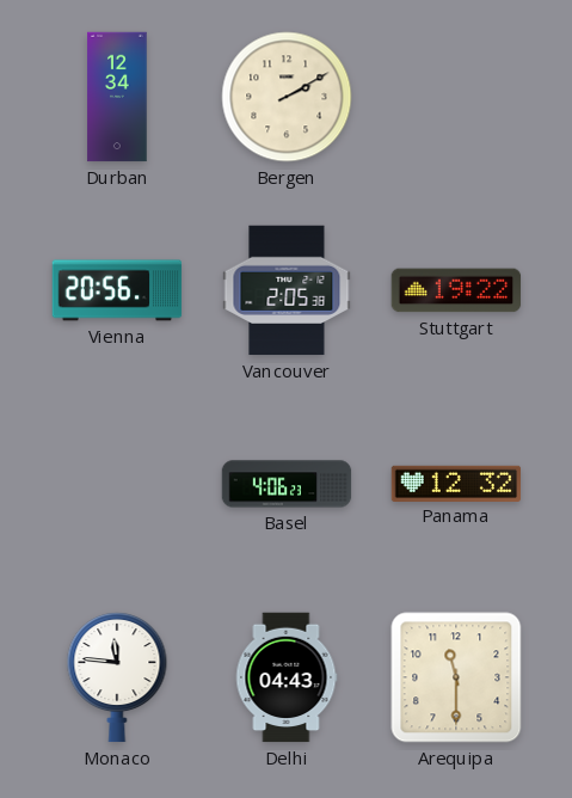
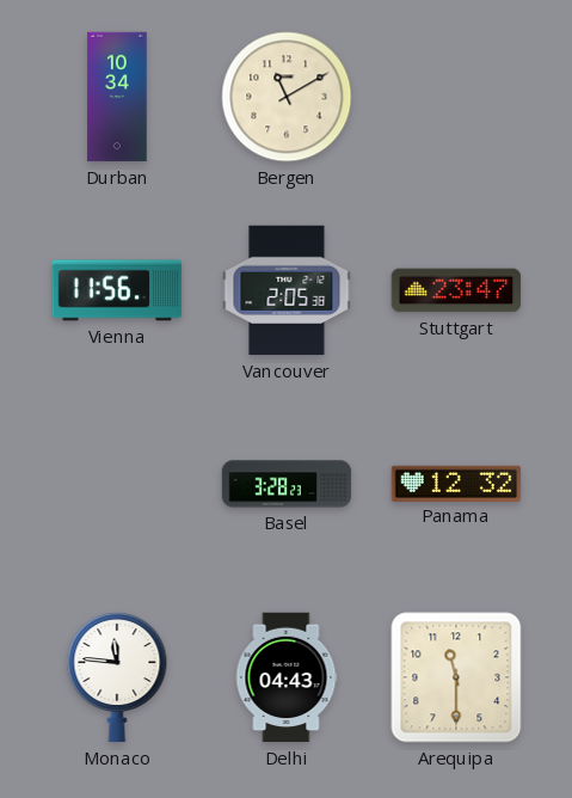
Durban: 12:34 -> 10:34
Bergen: 2:10 -> 11:10
Vienna: 20:56 -> 11:56
Stuttgart: 19:22 -> 23:47
Basel: 4:06 -> 3:28
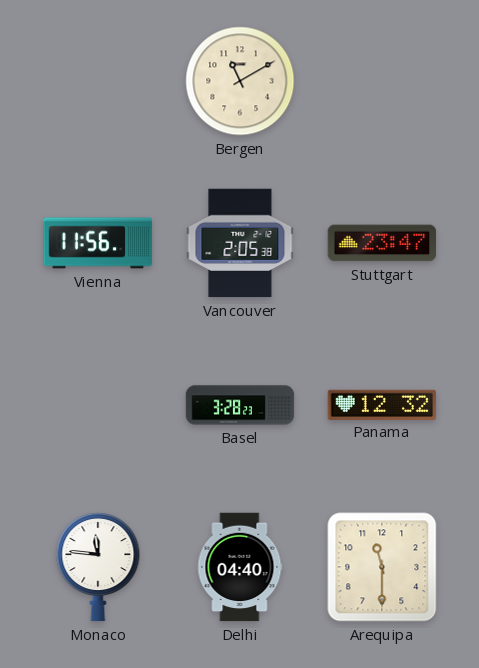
Durban: 10:34 -> none
Delhi: 04:43 -> 04:40
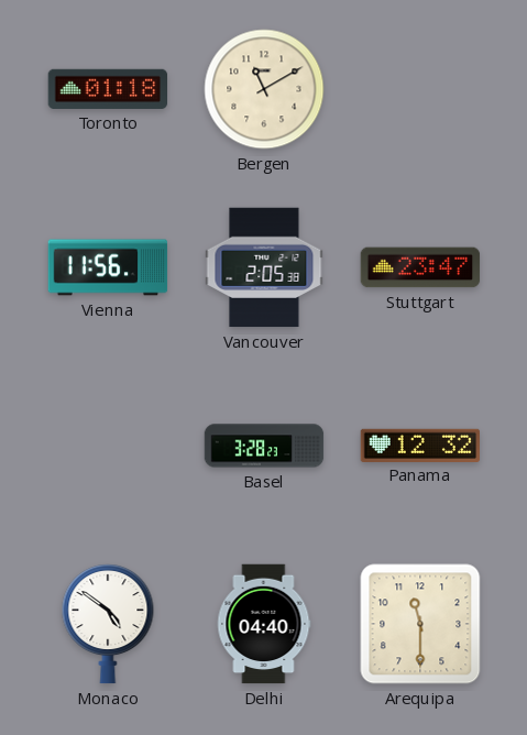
Toronto: none -> 01:18
Monaco: 11:46 -> 4:51
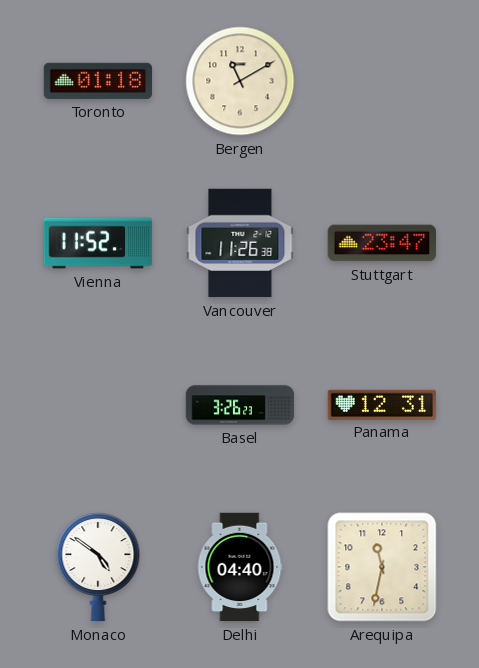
Vienna: 11:56 -> 11:52
Vancouver: 2:05 -> 11:26
Basel: 3:28 -> 3:26
Panama: 12:32 -> 12:31
Arequipa: 11:30 -> 11:32
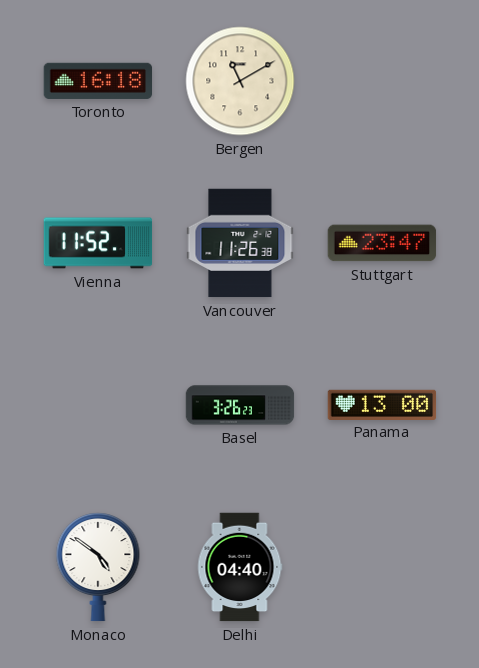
Toronto: 01:18 -> 16:18
Panama: 12:31 -> 13:00
Arequipa: 11:32 -> none
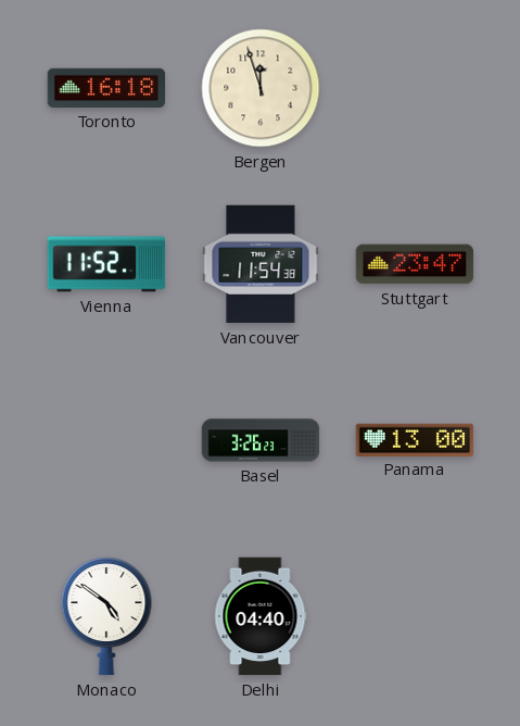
Bergen: 11:10 -> 11:57
Vancouver: 11:26 -> 11:54
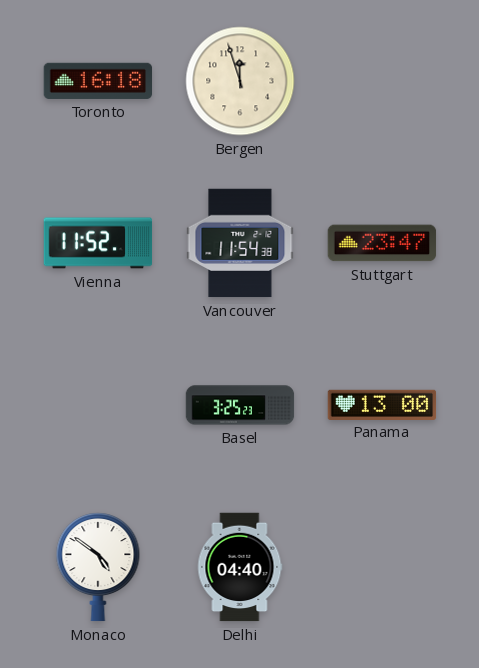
Basel: 3:26 -> 3:25
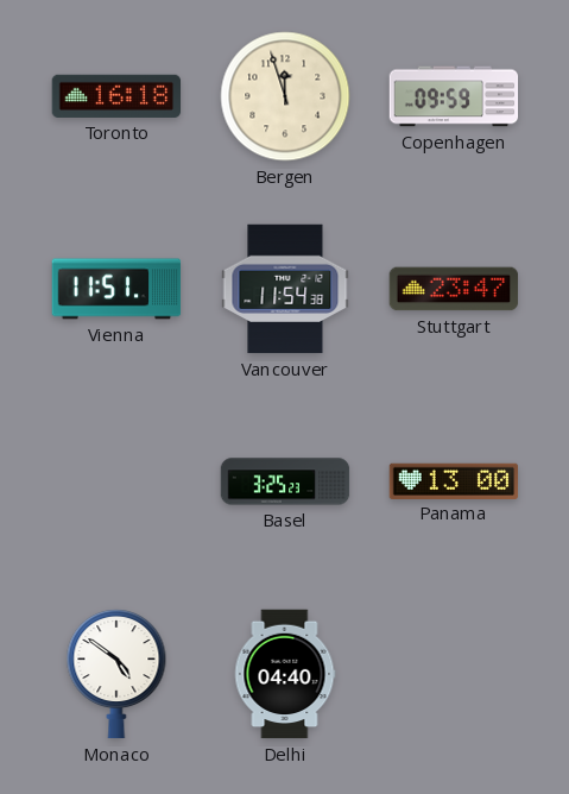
Copenhagen: none -> 09:59
Vienna: 11:52 -> 11:51
